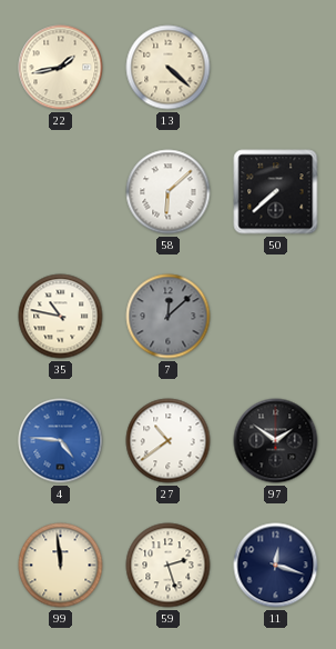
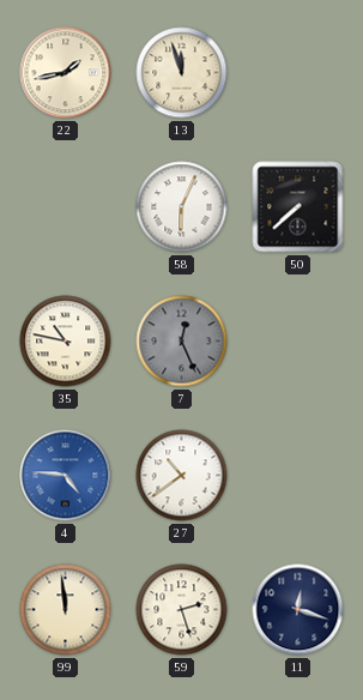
13: 4:22 -> 11:57
58: 6:08 -> 6:04
7: 12:08 -> 12:26
97: 1:51 -> none
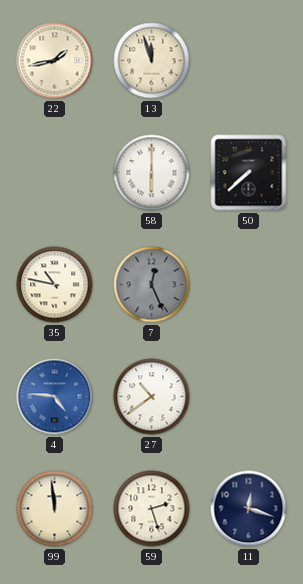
58: 6:04 -> 6:00
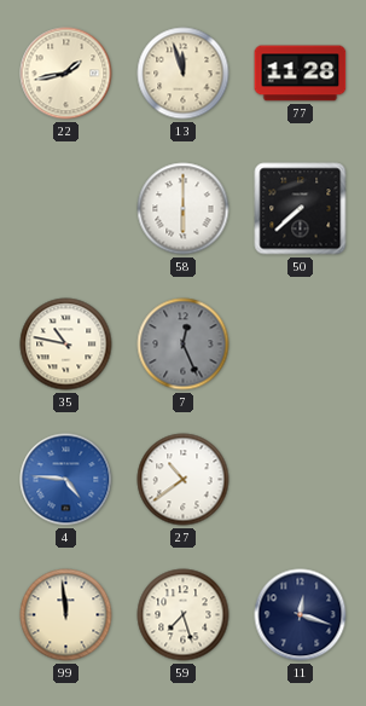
77: none -> 11:28
59: 2:27 -> 7:27
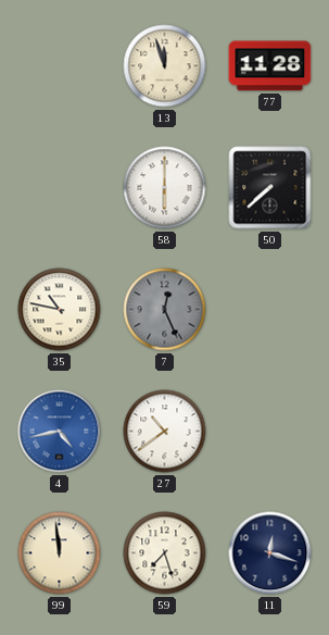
22: 1:43 -> none
4: 4:46 -> 4:43
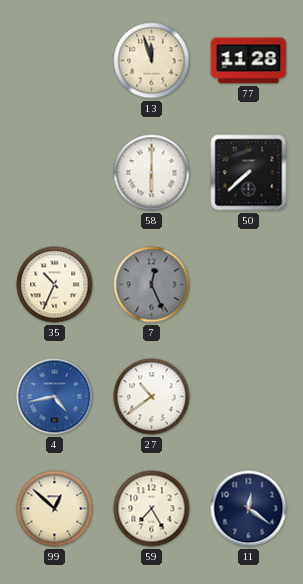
35: 10:47 -> 10:34
99: 11:59 -> 12:52
59: 7:27 -> 7:25
11: 12:18 -> 12:21
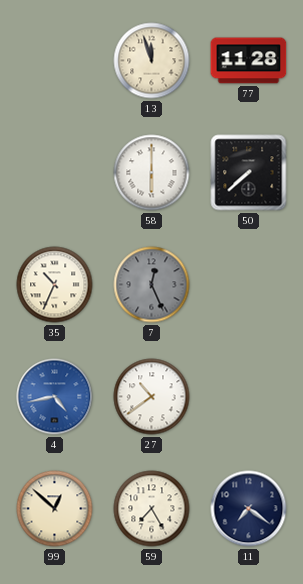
11: 12:21 -> 7:21
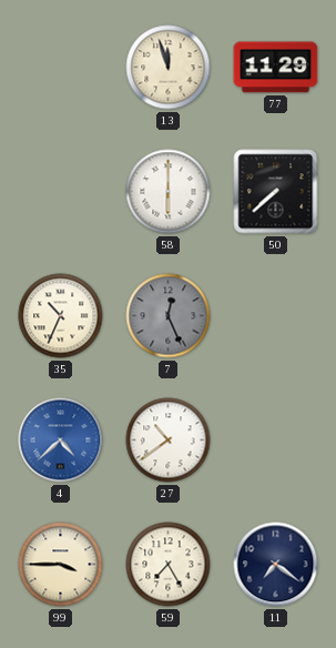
77: 11:28 -> 11:29
4: 4:43 -> 4:38
99: 12:52 -> 3:45
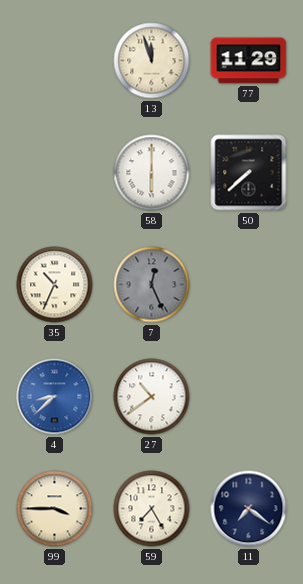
4: 4:38 -> 8:38
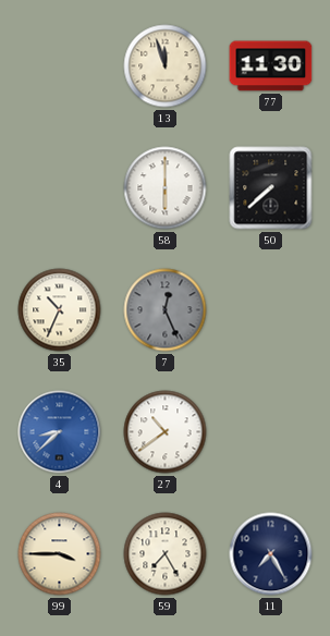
77: 11:29 -> 11:30
11: 7:21 -> 7:25
